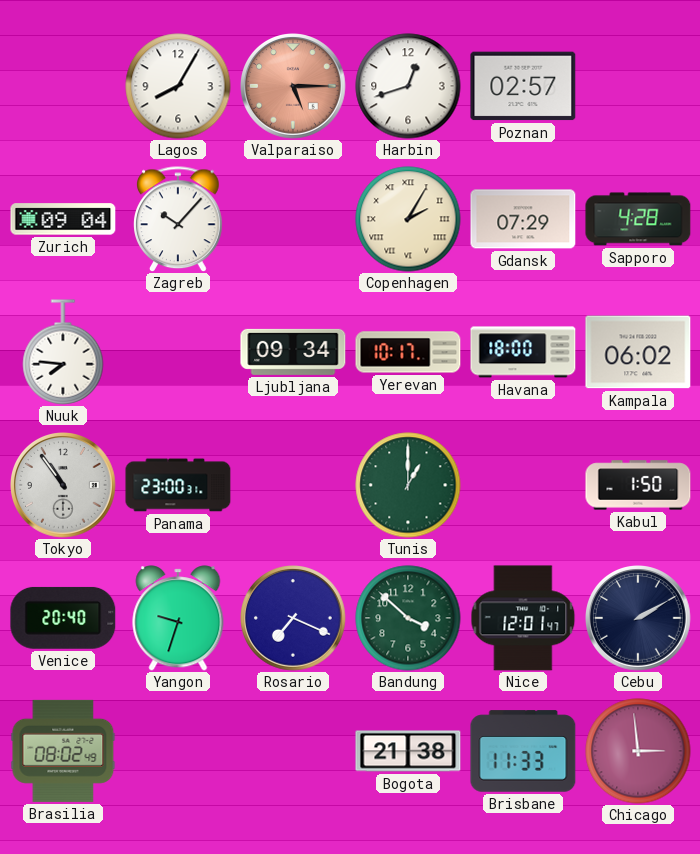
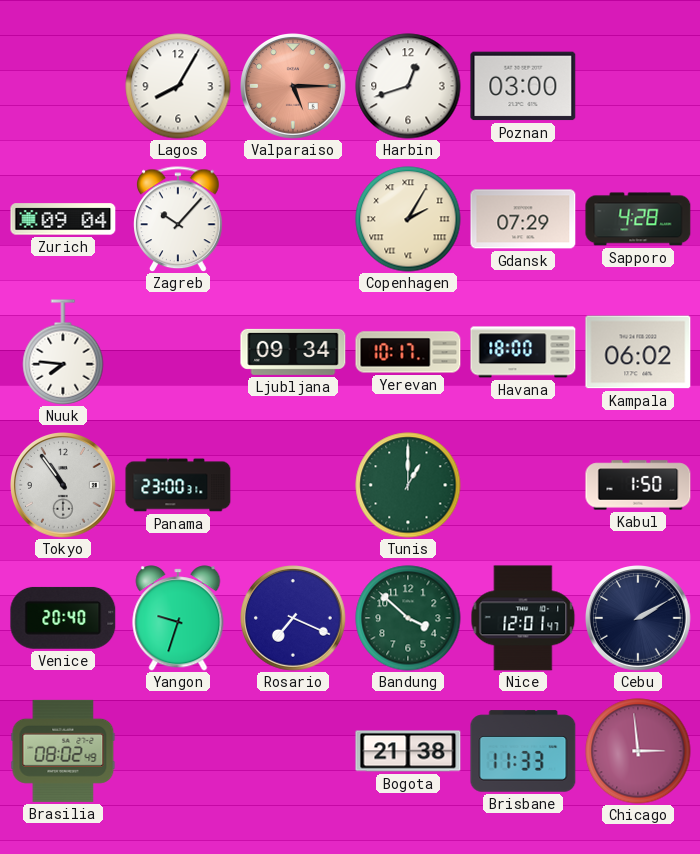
Poznan: 02:57 -> 03:00
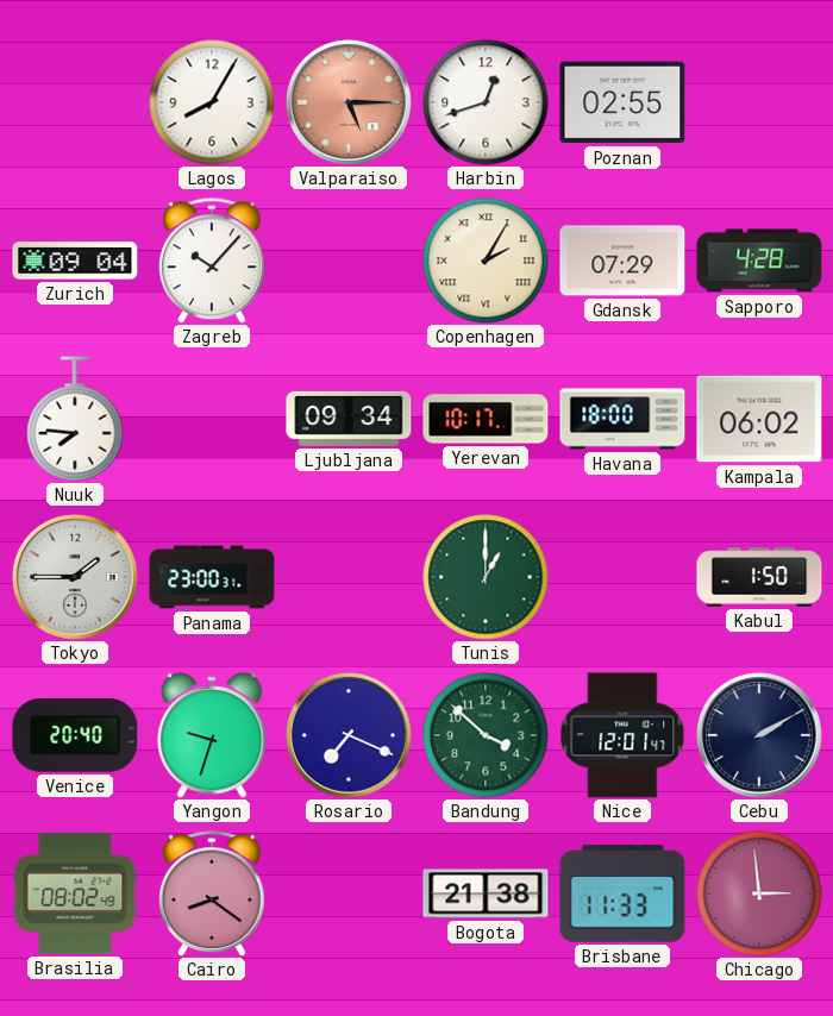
Poznan: 03:00 -> 02:55
Tokyo: 10:54 -> 1:45
Cairo: none -> 8:21
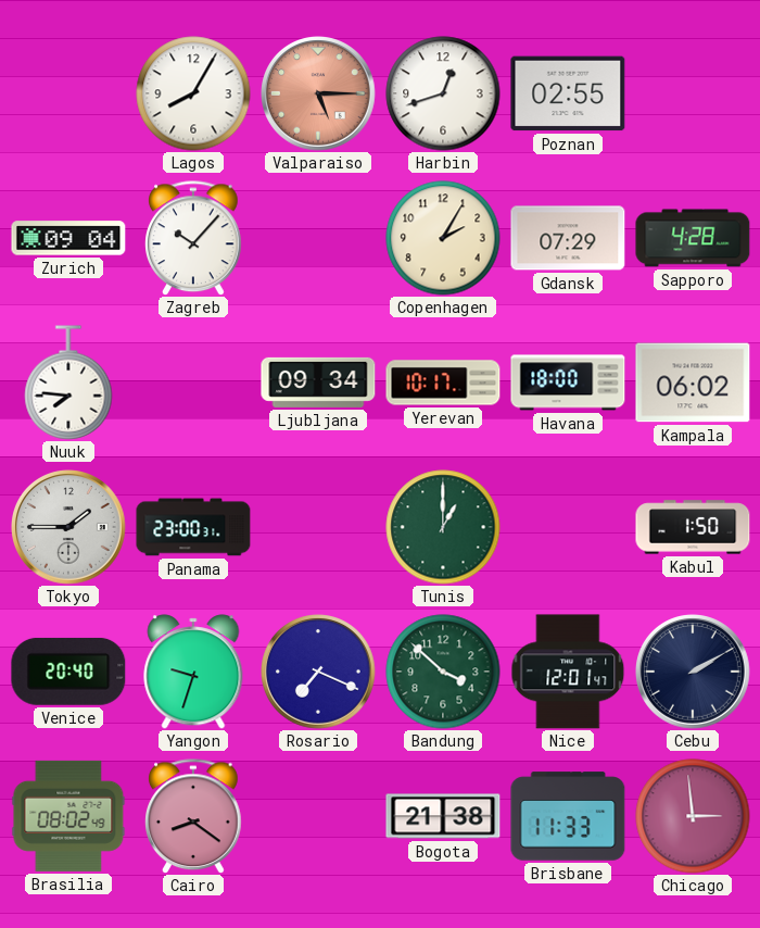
Copenhagen numerals: Roman -> Arabic
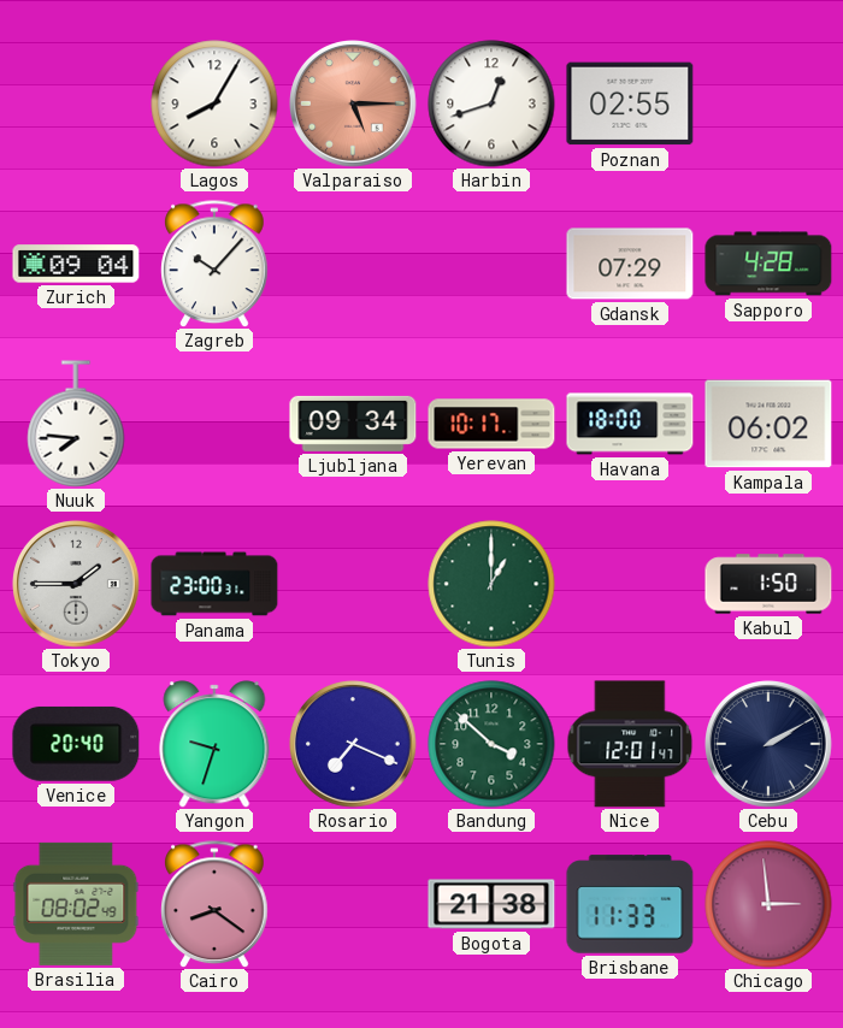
Copenhagen: 2:05 -> none
